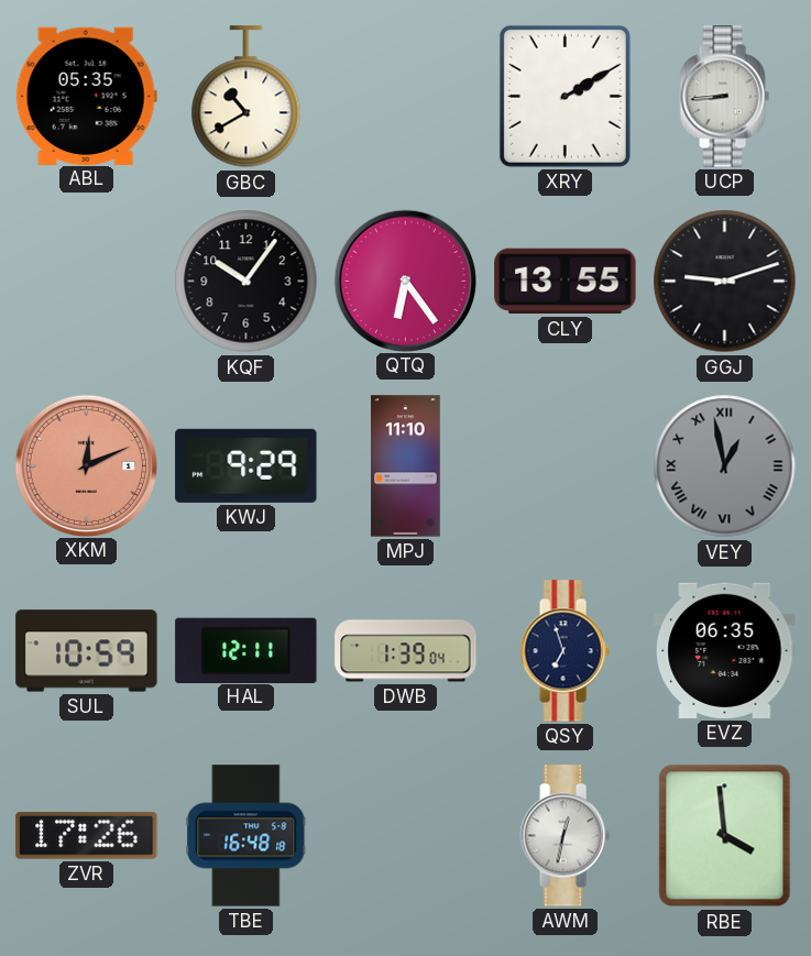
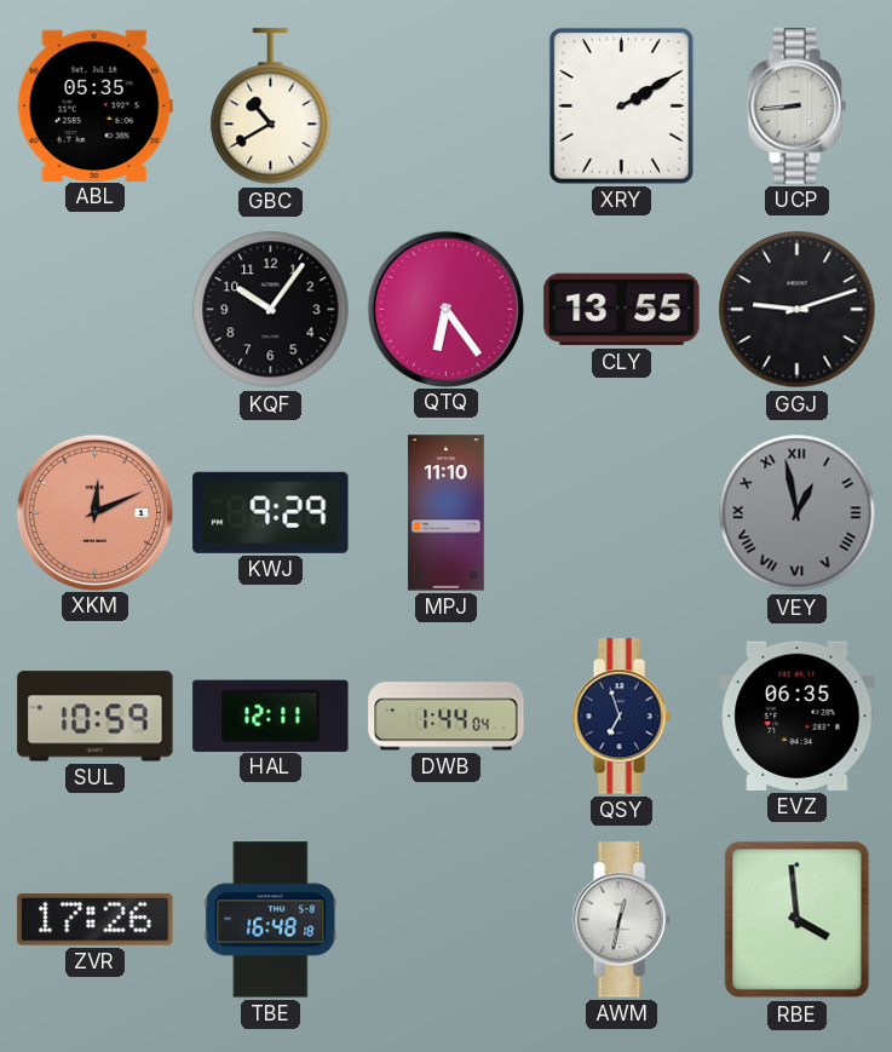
DWB: 1:39 -> 1:44
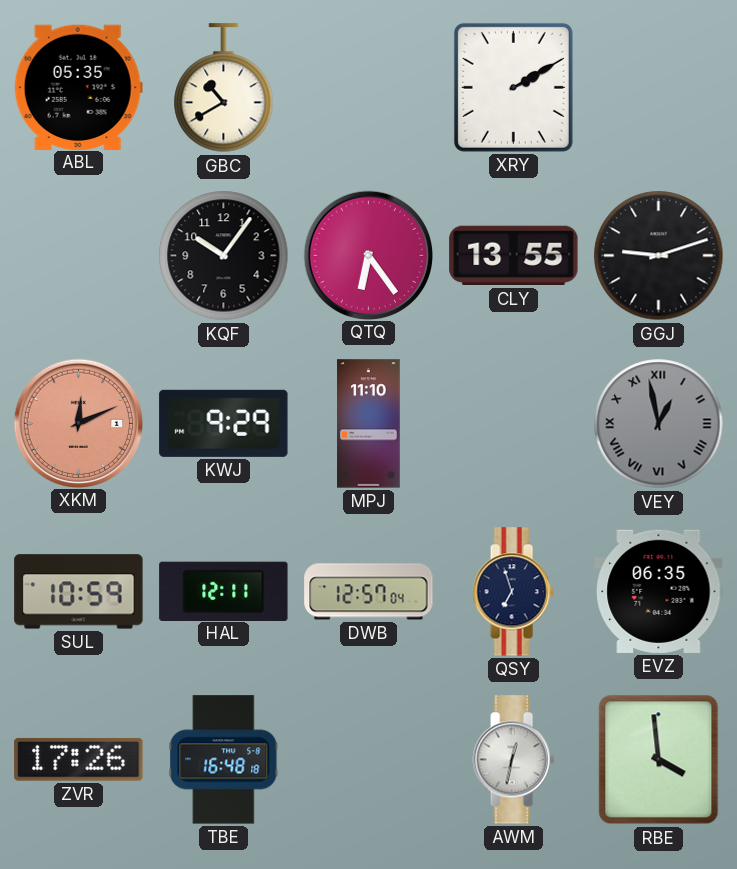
UCP: 8:44 -> none
DWB: 1:44 -> 12:57
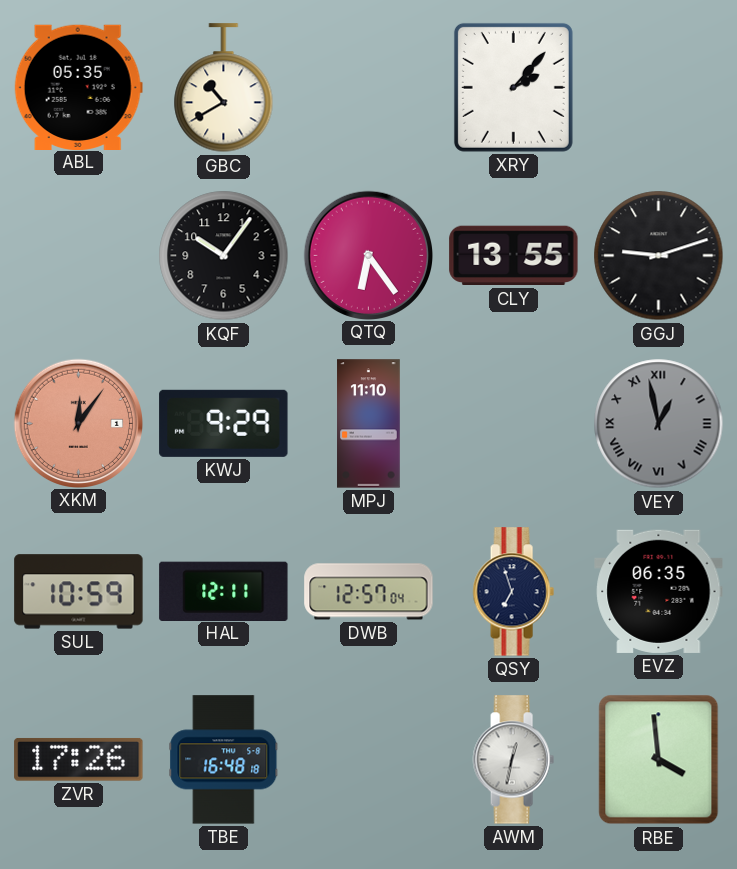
XRY: 2:10 -> 2:07
XKM: 12:11 -> 12:06
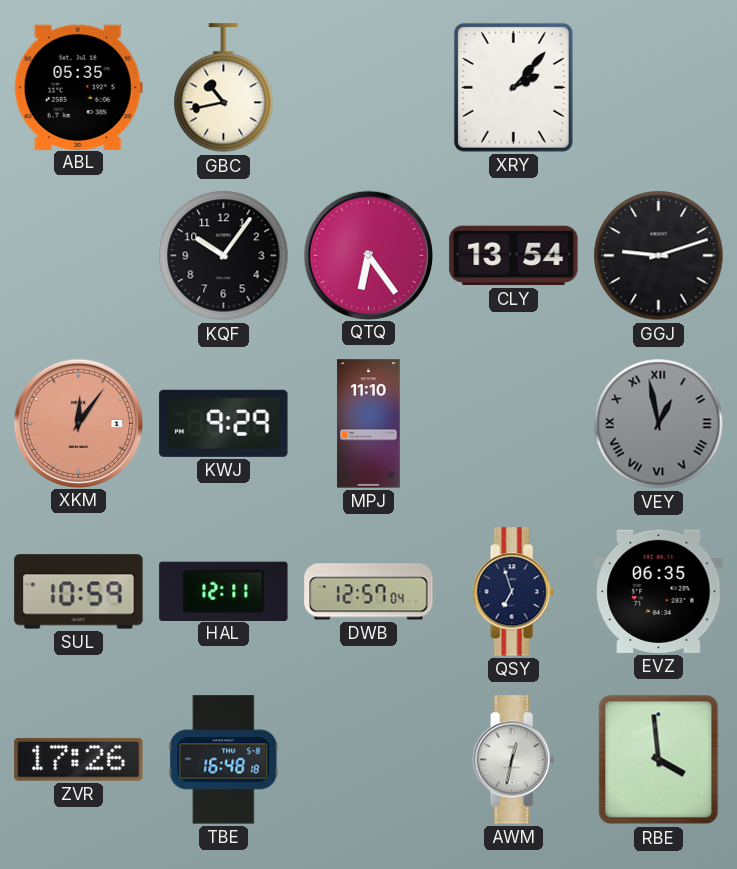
GBC: 10:40 -> 10:43
CLY: 13:55 -> 13:54
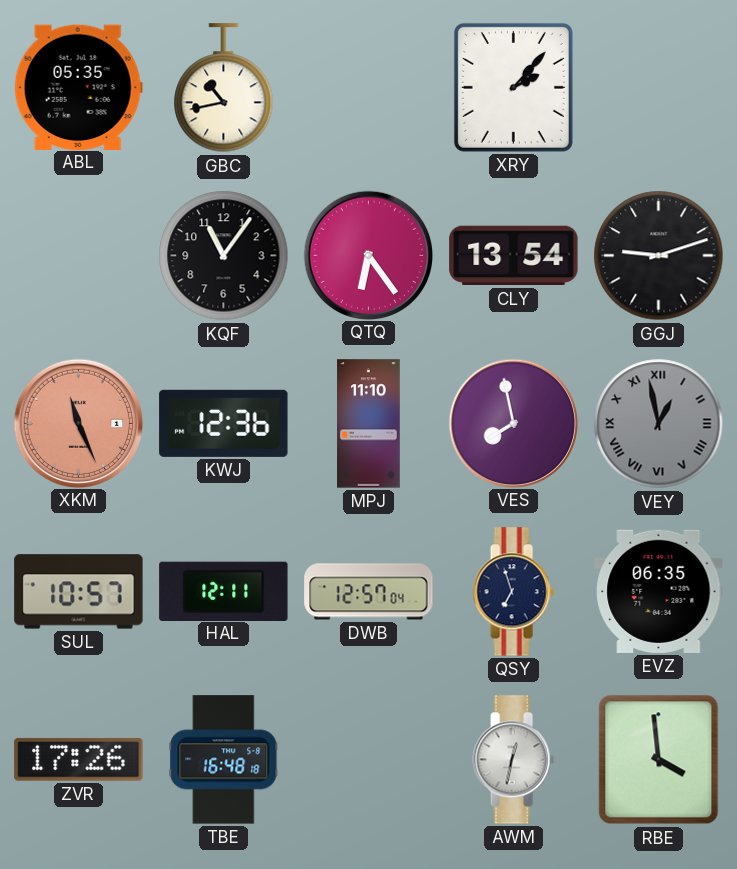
KQF: 10:06 -> 11:06
XKM: 12:06 -> 11:26
KWJ: 9:29 -> 12:36
VES: none -> 7:58
SUL: 10:59 -> 10:57
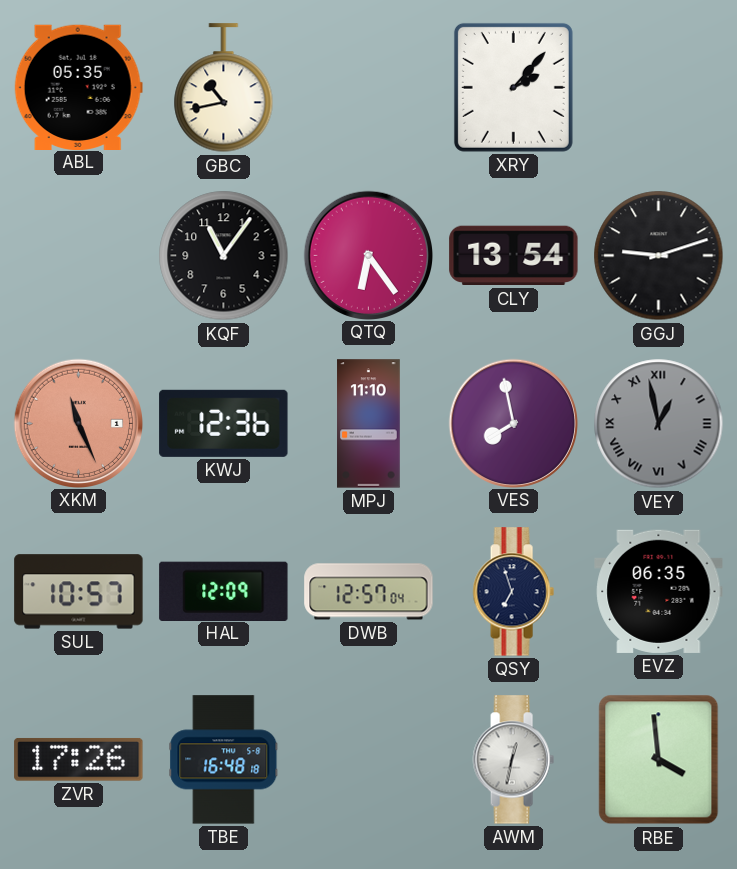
HAL: 12:11 -> 12:09
